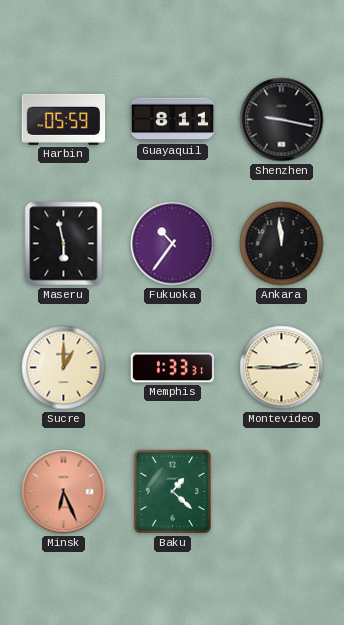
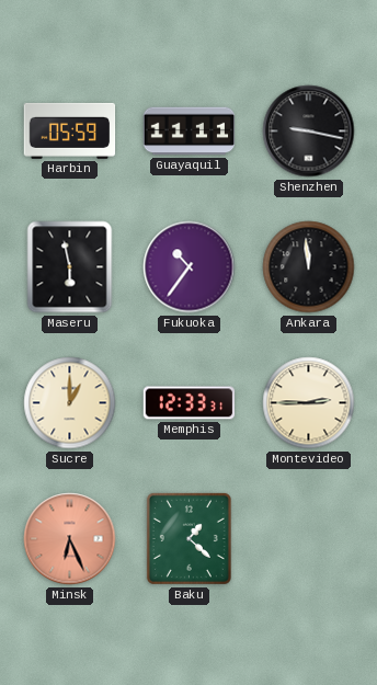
Guayaquil: 8:11 -> 11:11
Memphis: 1:33 -> 12:33
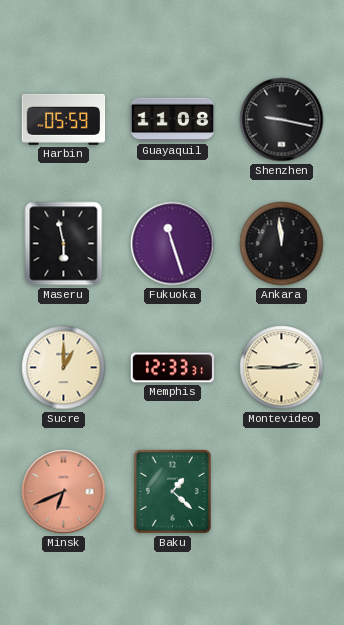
Guayaquil: 11:11 -> 11:08
Fukuoka: 10:36 -> 11:27
Minsk: 6:26 -> 6:41
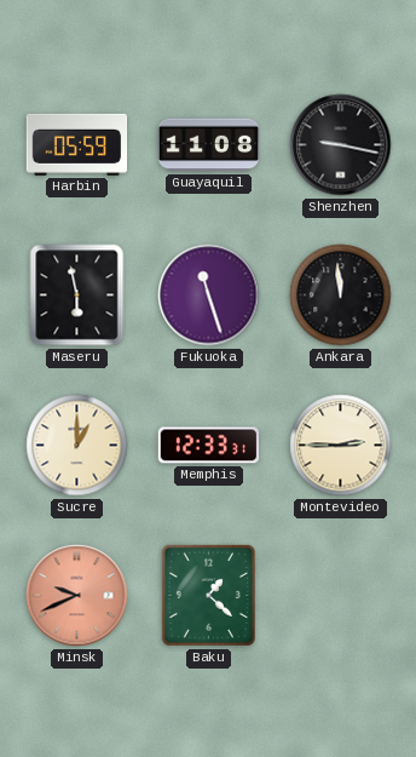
Minsk: 6:41 -> 9:41
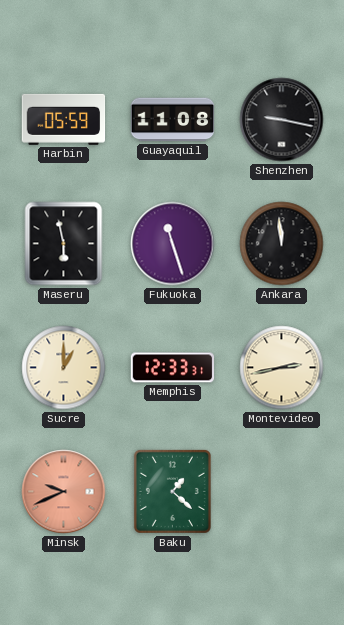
Montevideo: 2:45 -> 2:43
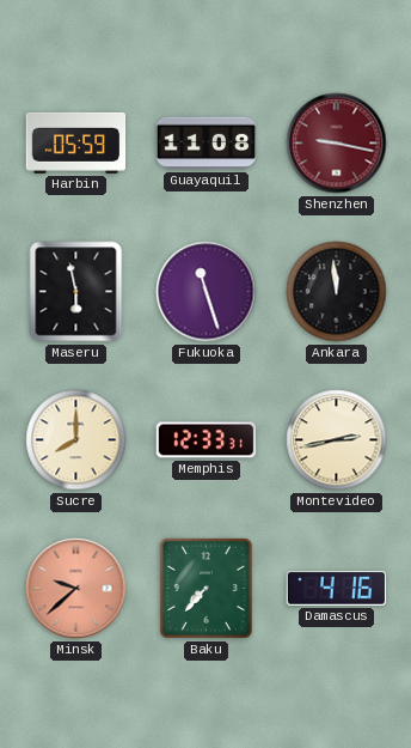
Shenzhen dial: black -> burgundy
Sucre: 1:00 -> 8:00
Minsk: 9:41 -> 9:38
Baku: 1:22 -> 7:37
Damascus: none -> 4:16
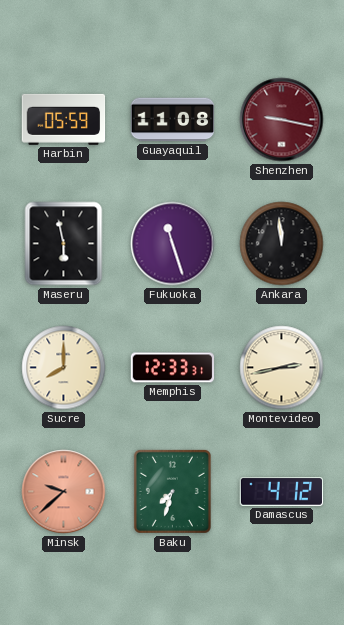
Baku: 7:37 -> 7:33
Damascus: 4:16 -> 4:12
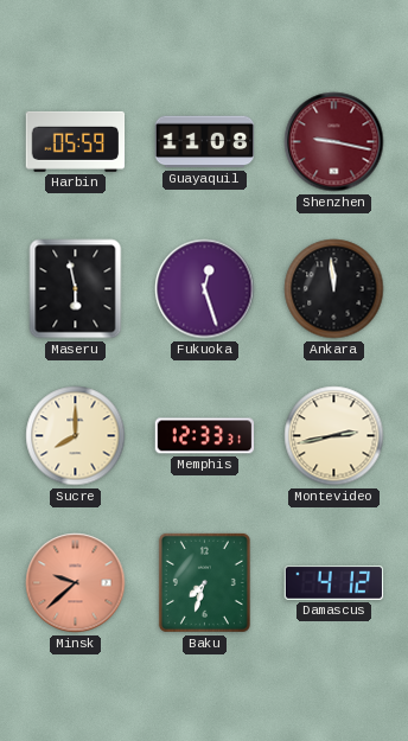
Fukuoka: 11:27 -> 12:27
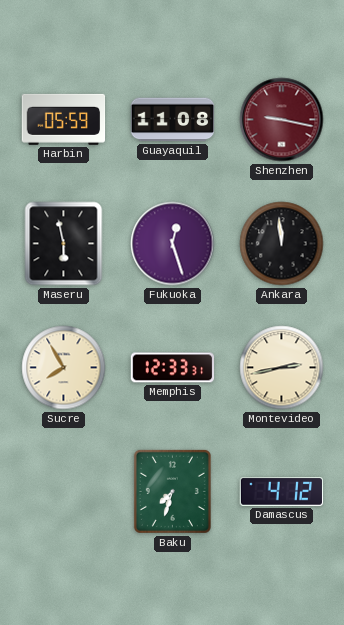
Sucre: 8:00 -> 7:55
Minsk: 9:38 -> none
